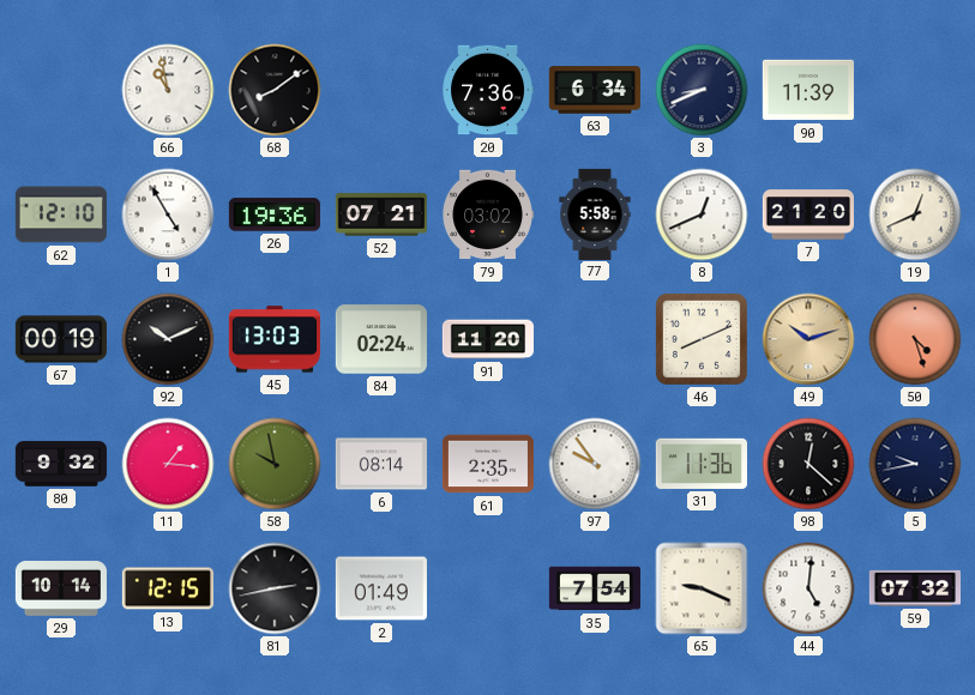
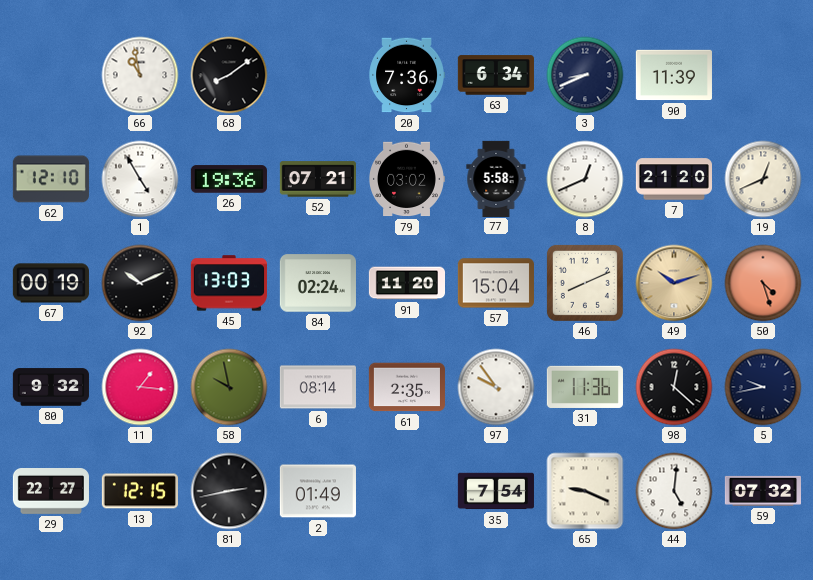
57: none -> 15:04
29: 10:14 -> 22:27
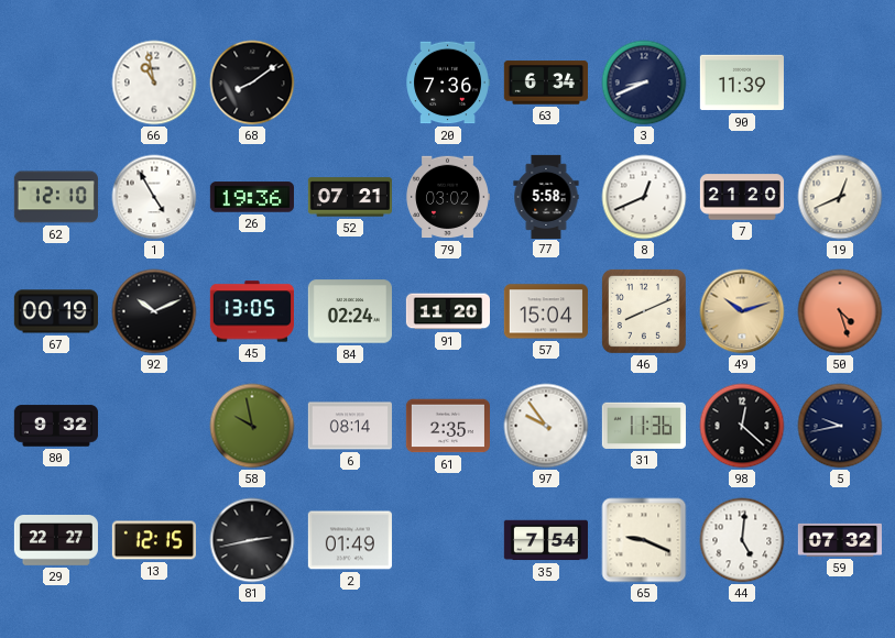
45: 13:03 -> 13:05
11: 1:16 -> none
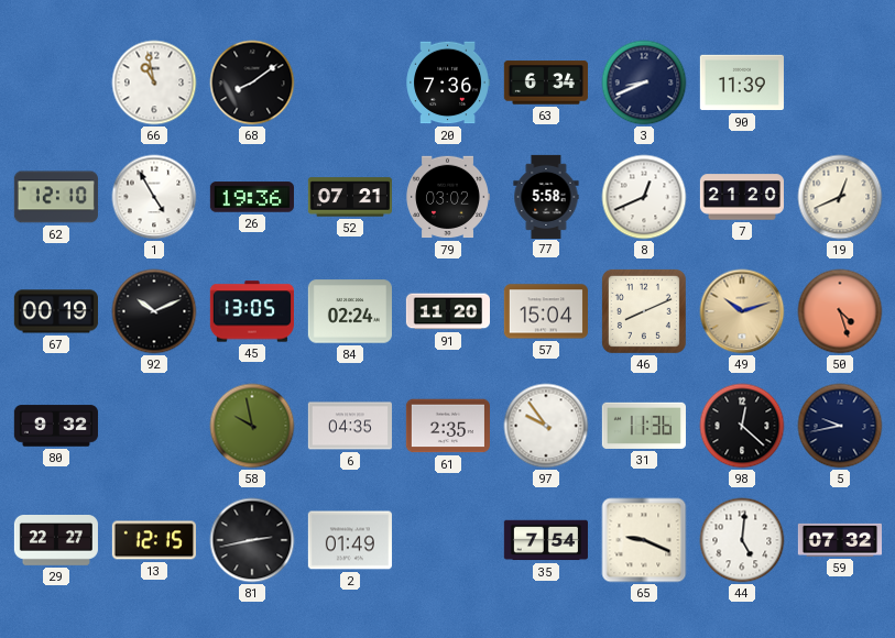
6: 08:14 -> 04:35
